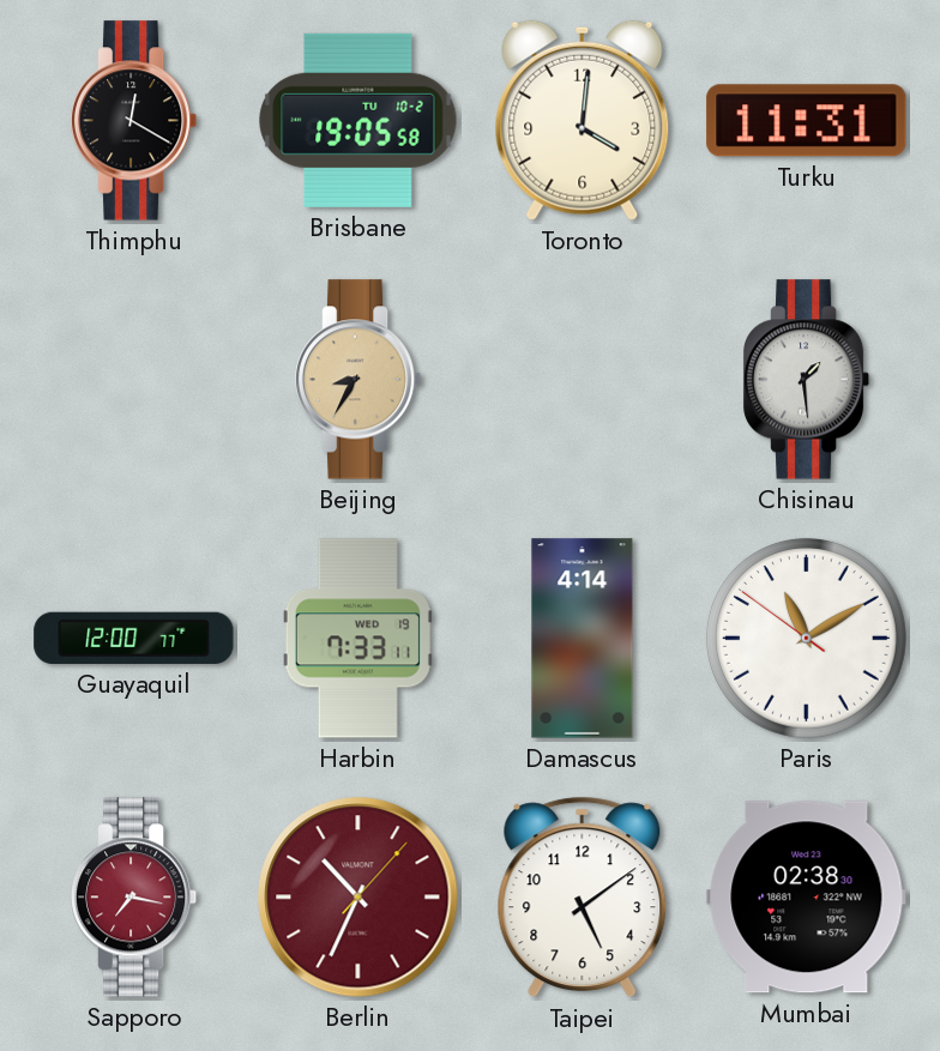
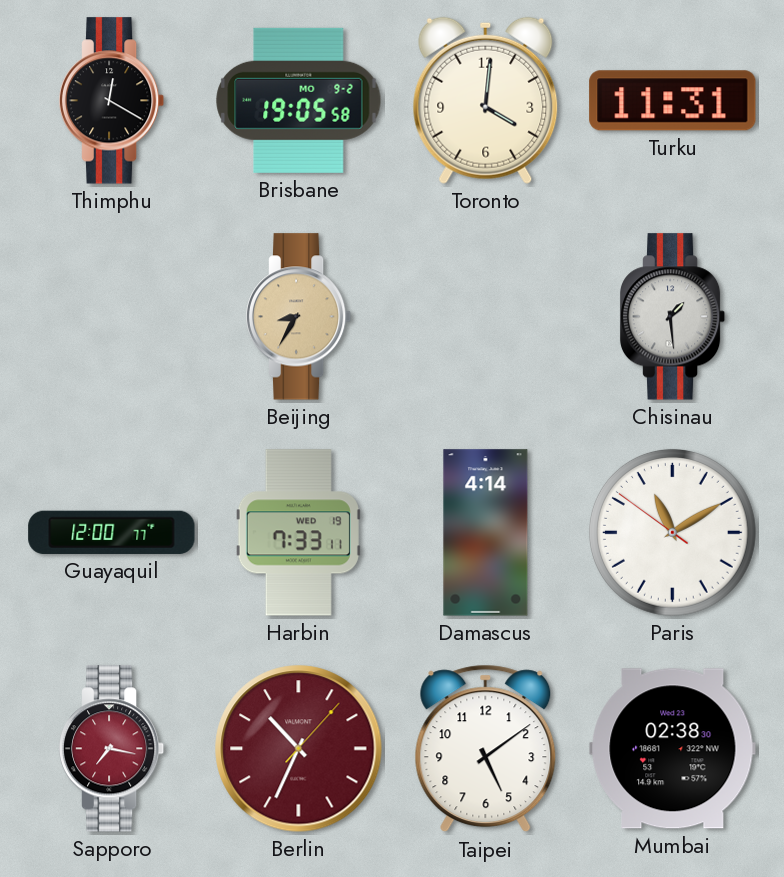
Brisbane date: TU 10-2 -> MO 9-2
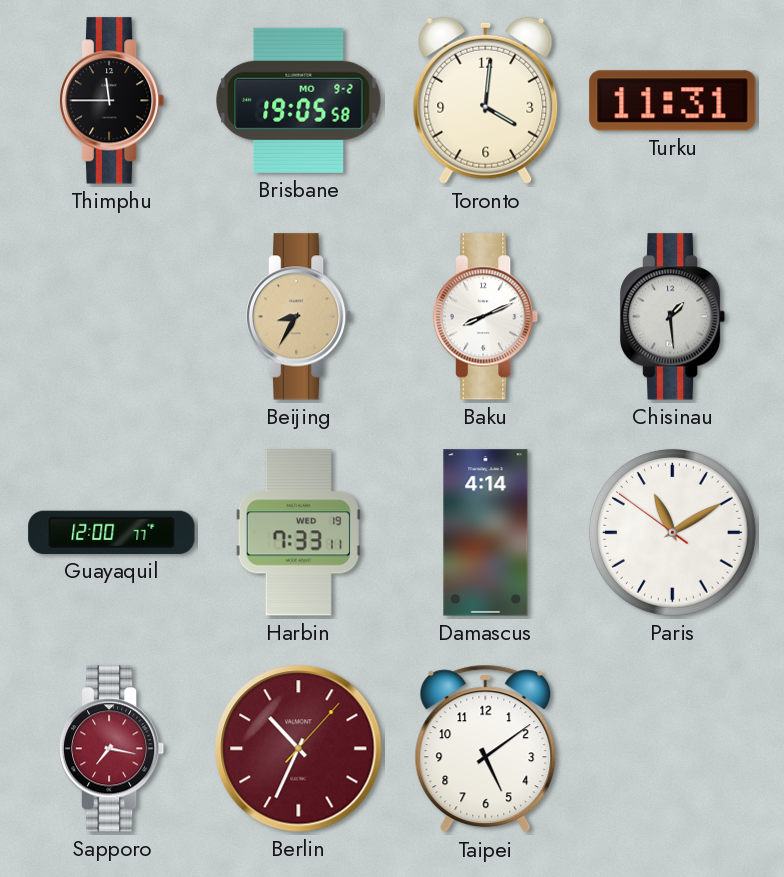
Thimphu: 12:20 -> 11:45
Baku: none -> 8:11
Mumbai: 02:38 -> none
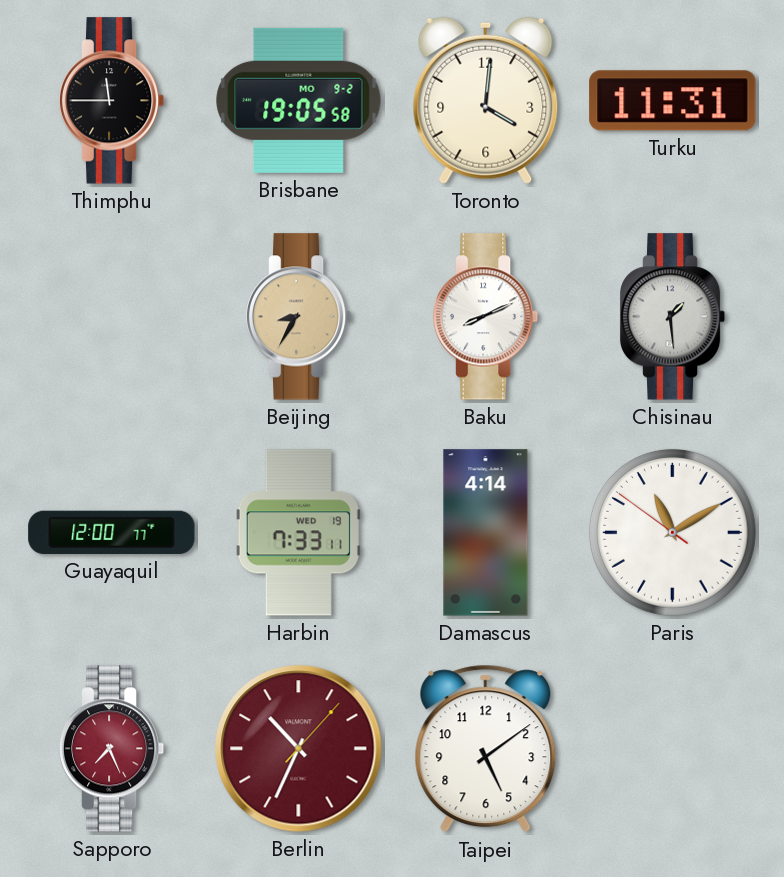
Sapporo: 7:17 -> 7:26
